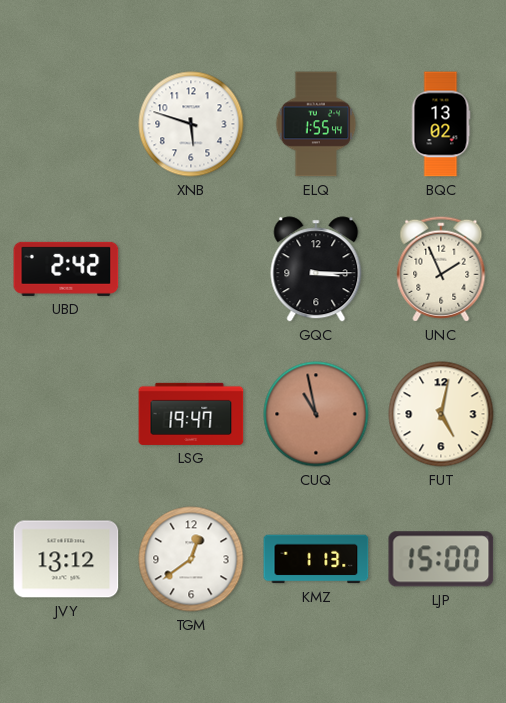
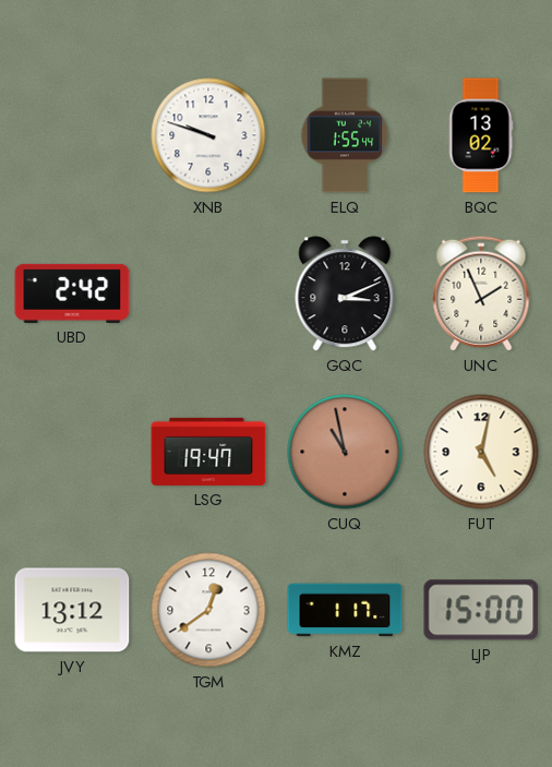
XNB: 5:48 -> 9:48
GQC: 3:15 -> 3:11
KMZ: 1:13 -> 1:17
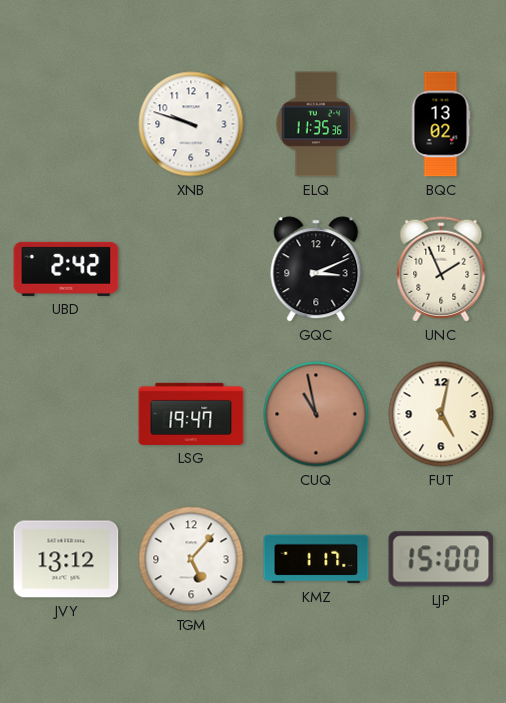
ELQ: 1:55 -> 11:35
TGM: 12:39 -> 5:07
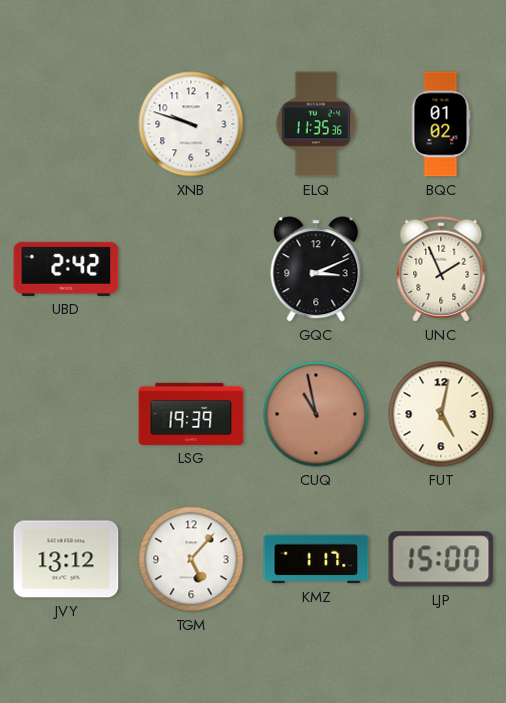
BQC: 13:02 -> 01:02
LSG: 19:47 -> 19:39
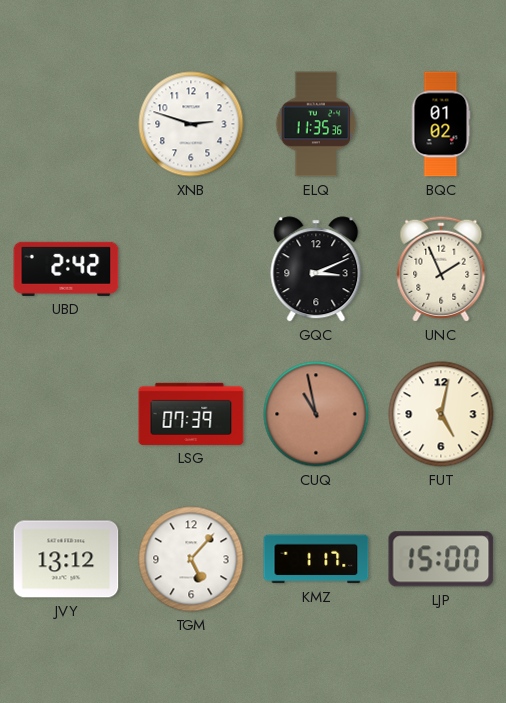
XNB: 9:48 -> 2:48
LSG: 19:39 -> 07:39
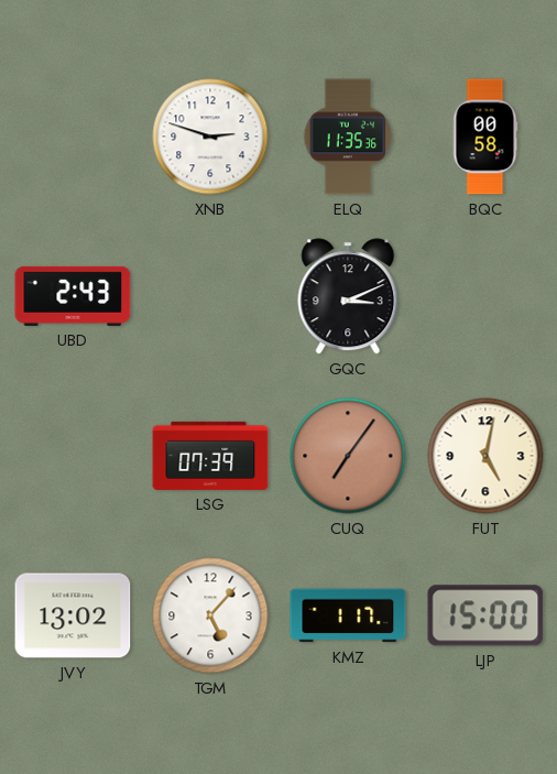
BQC: 01:02 -> 00:58
UBD: 2:42 -> 2:43
UNC: 1:56 -> none
CUQ: 10:58 -> 7:06
JVY: 13:12 -> 13:02
